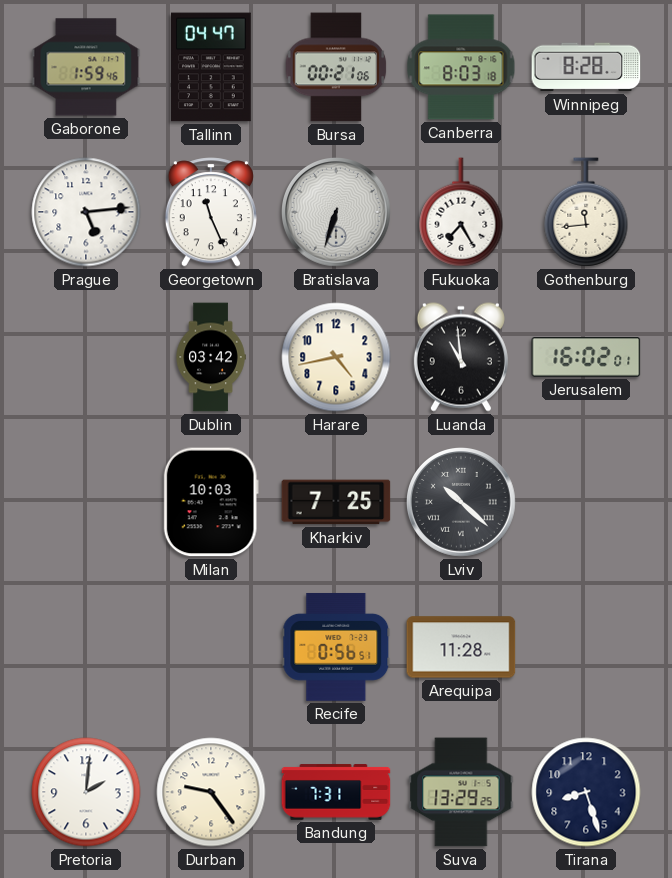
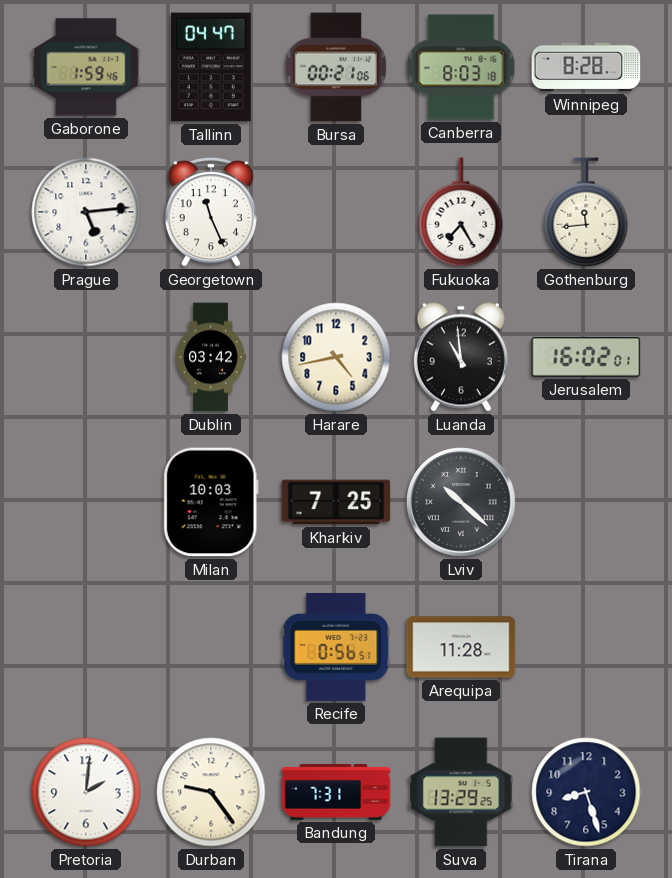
Bratislava: 6:33 -> none
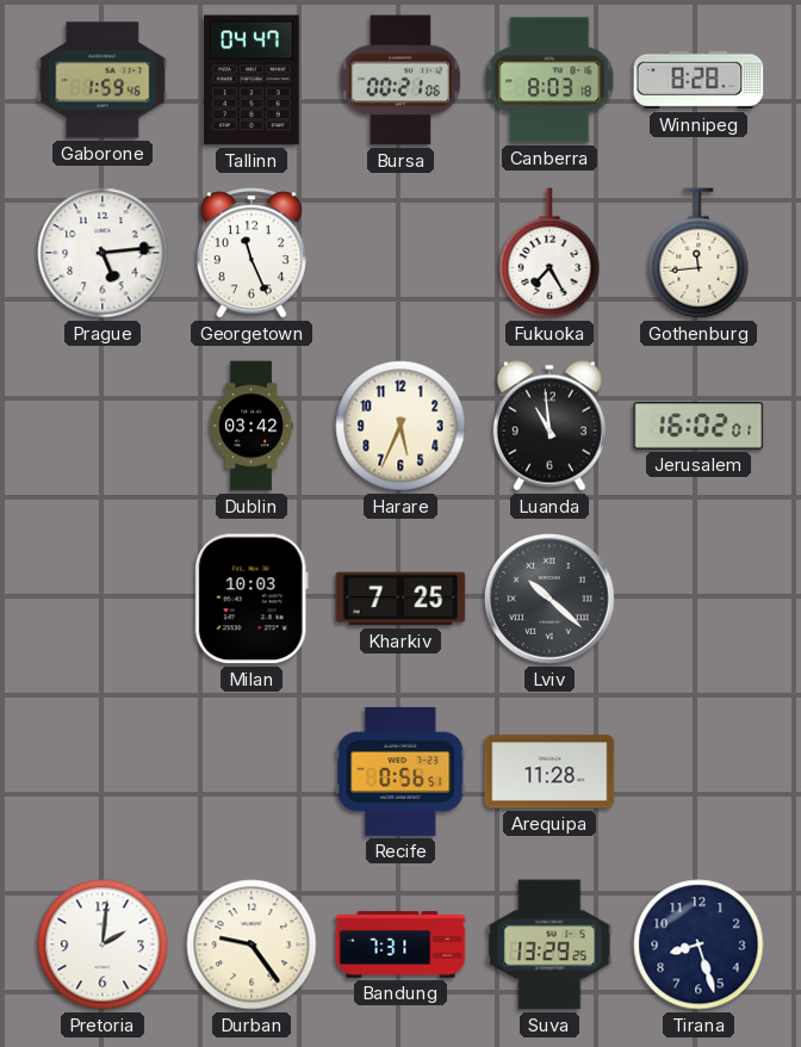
Harare: 4:43 -> 5:34
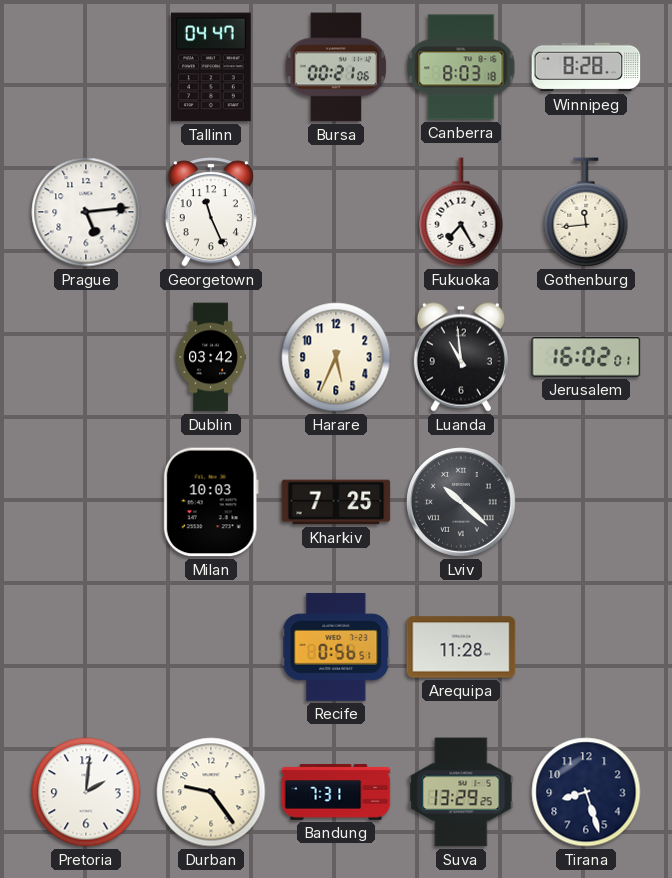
Gaborone: 1:59 -> none
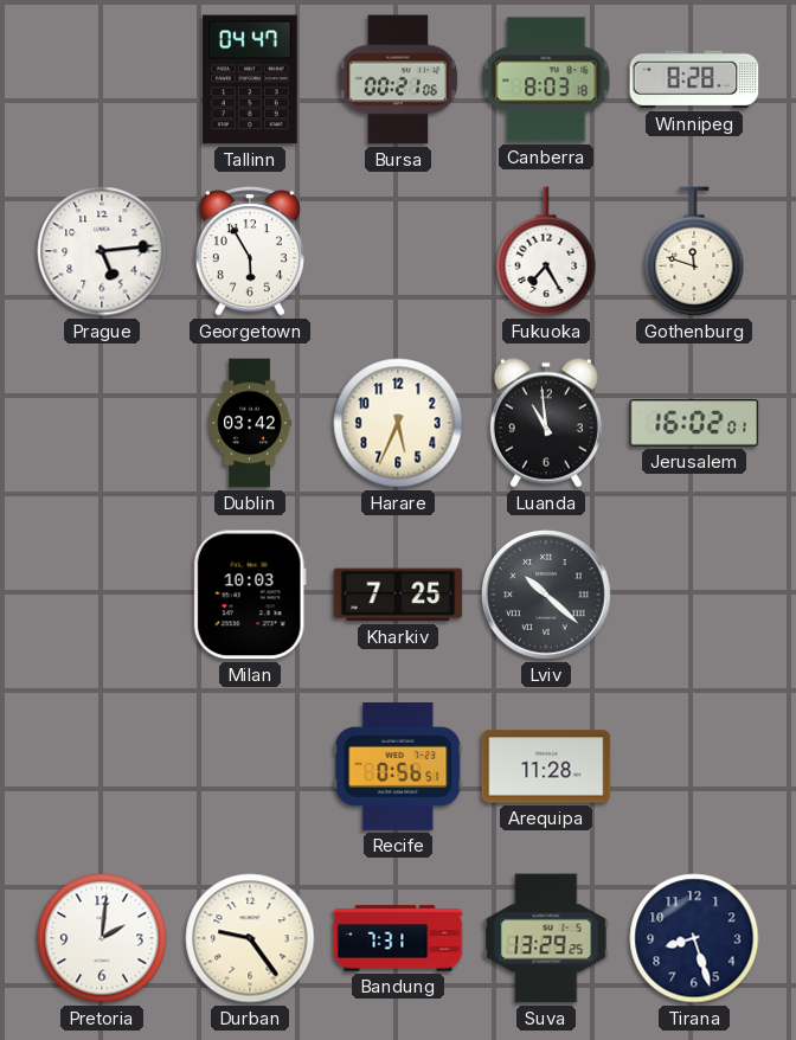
Georgetown: 11:26 -> 5:55
Gothenburg: 11:44 -> 11:48
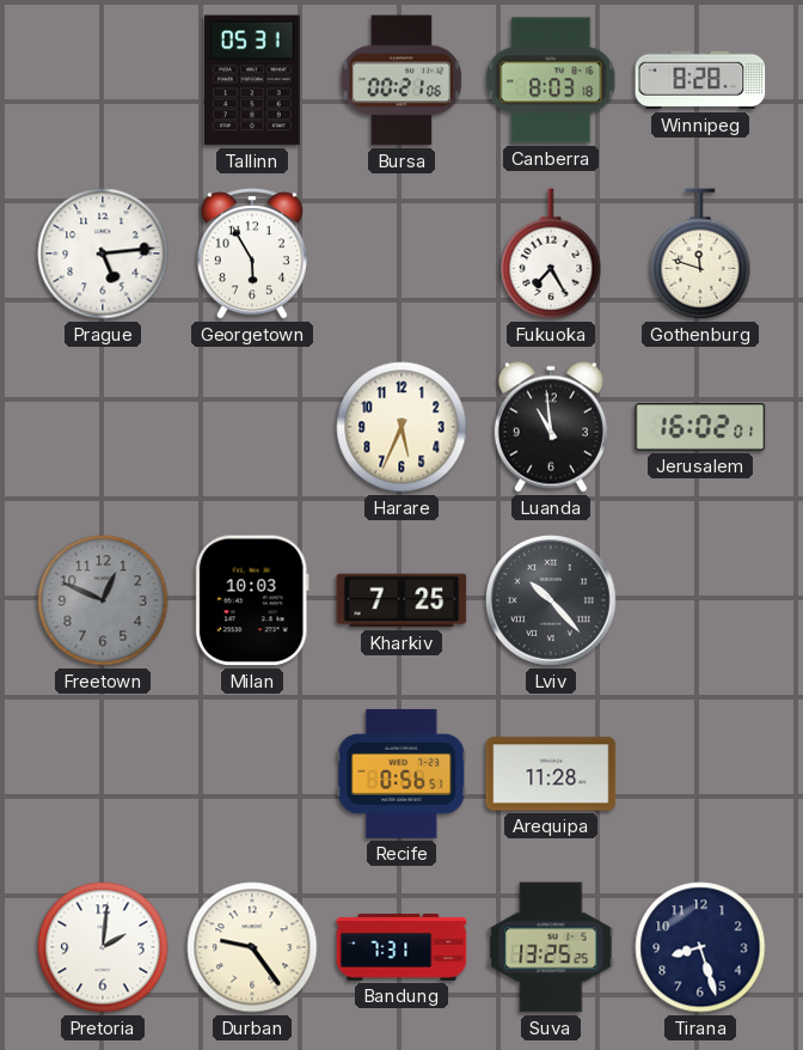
Tallinn: 04:47 -> 05:31
Dublin: 03:42 -> none
Freetown: none -> 12:49
Lviv: 10:22 -> 10:23
Suva: 13:29 -> 13:25
